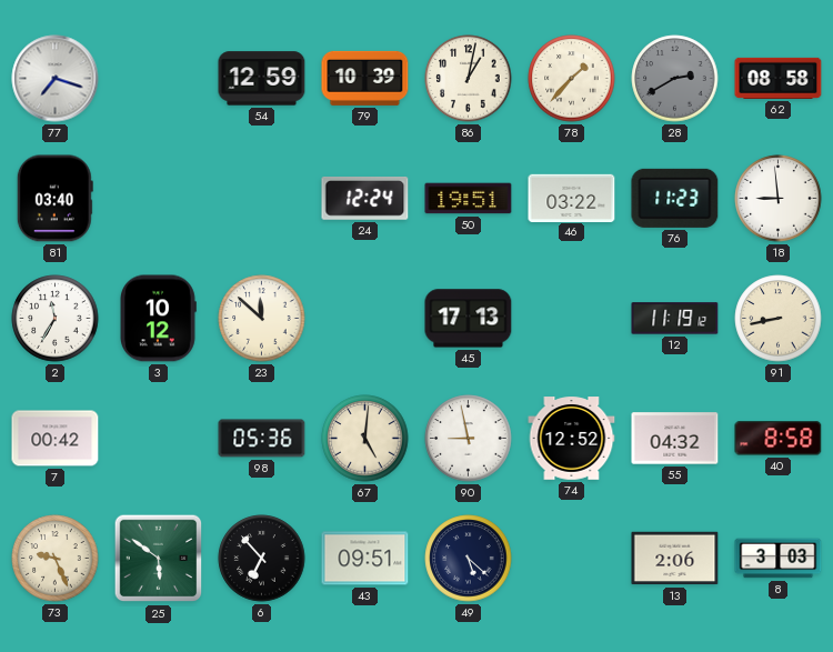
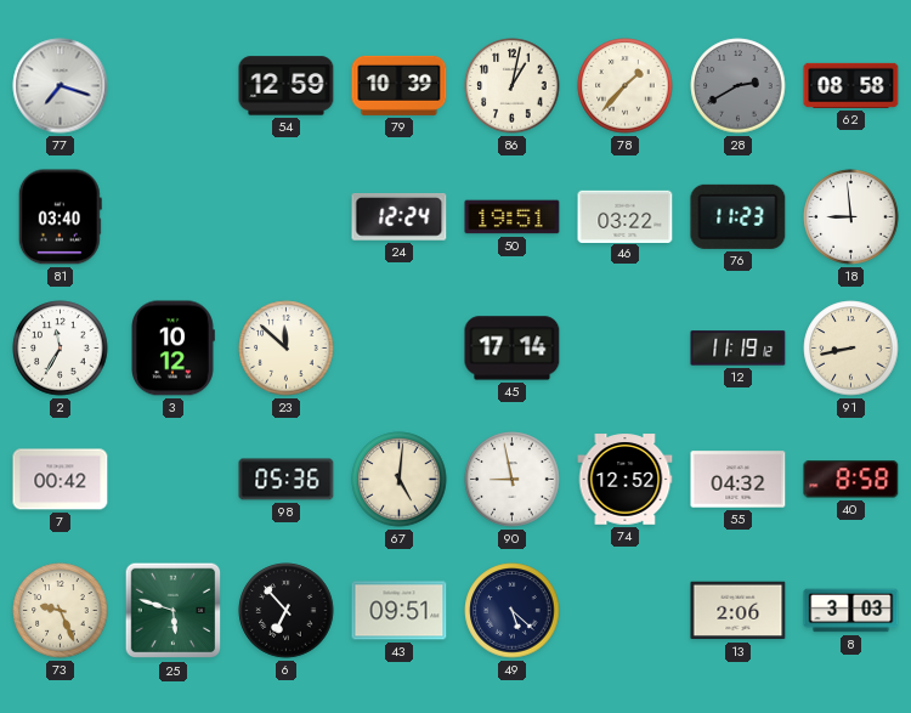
45: 17:13 -> 17:14
25: 5:51 -> 5:48
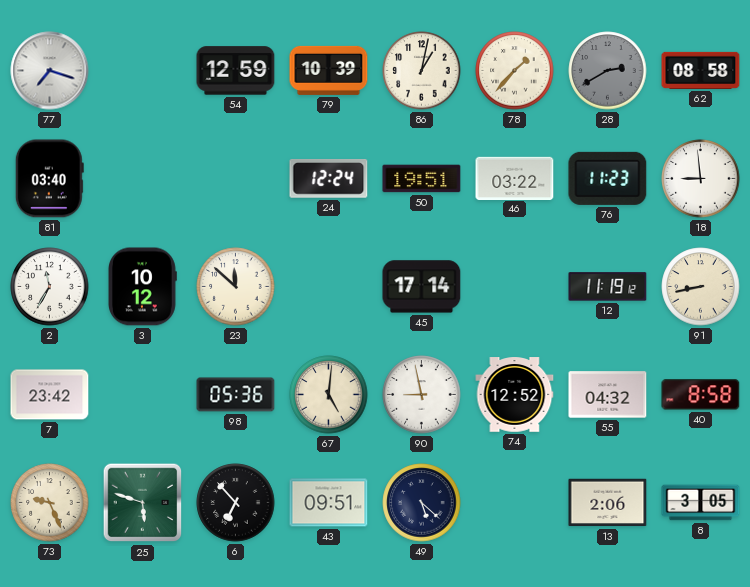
7: 00:42 -> 23:42
8: 3:03 -> 3:05
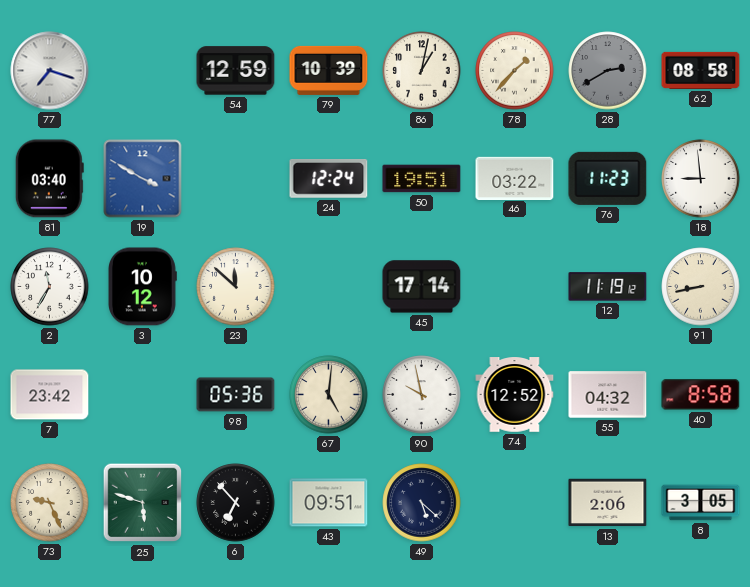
19: none -> 3:50
90: 8:58 -> 9:58
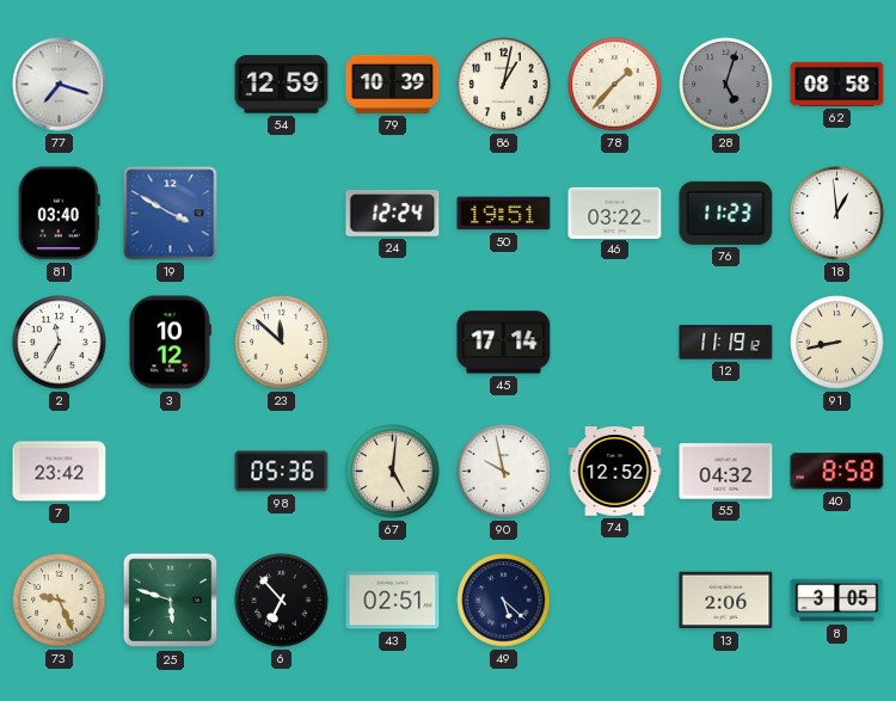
28: 2:40 -> 5:03
18: 8:59 -> 12:59
43: 09:51 -> 02:51
